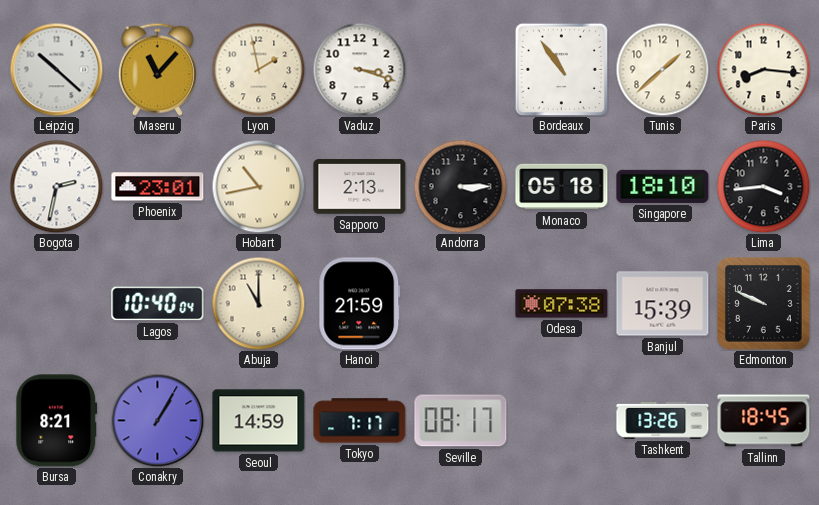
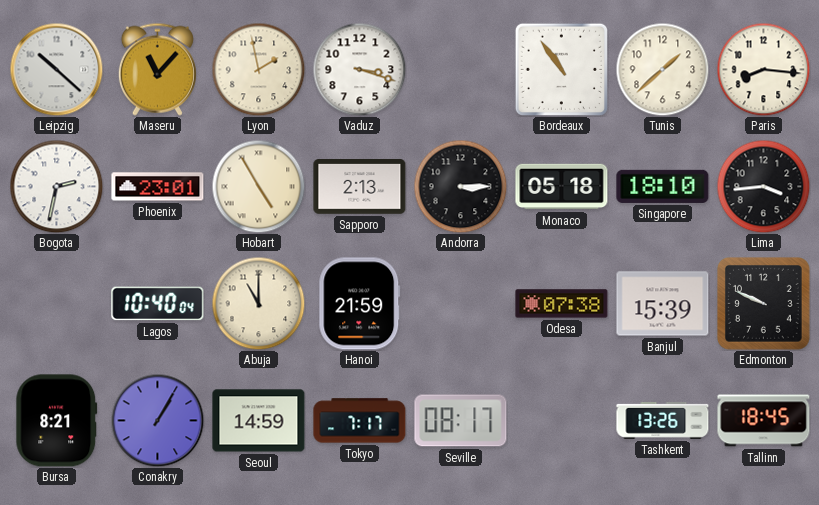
Hobart: 10:43 -> 4:55
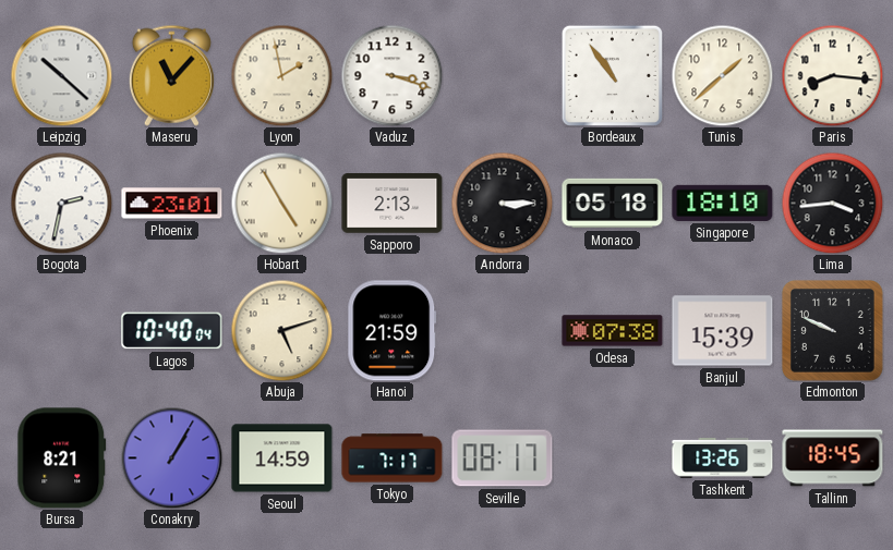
Abuja: 11:00 -> 5:12
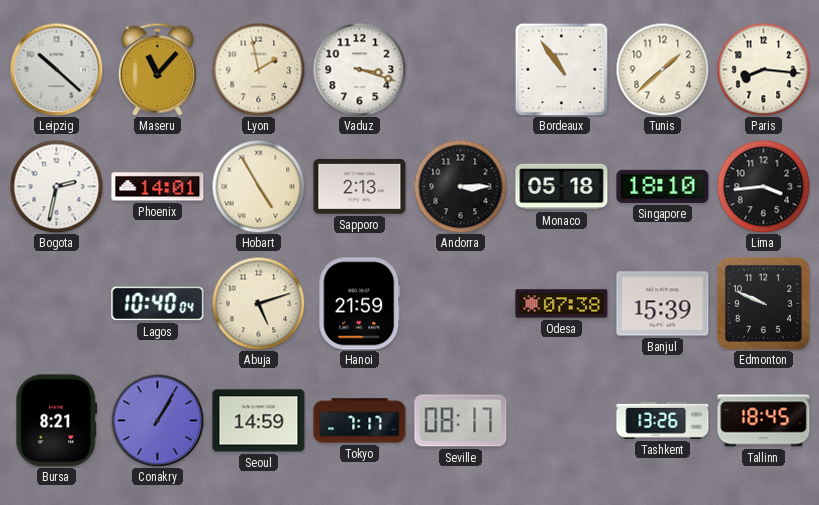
Phoenix: 23:01 -> 14:01
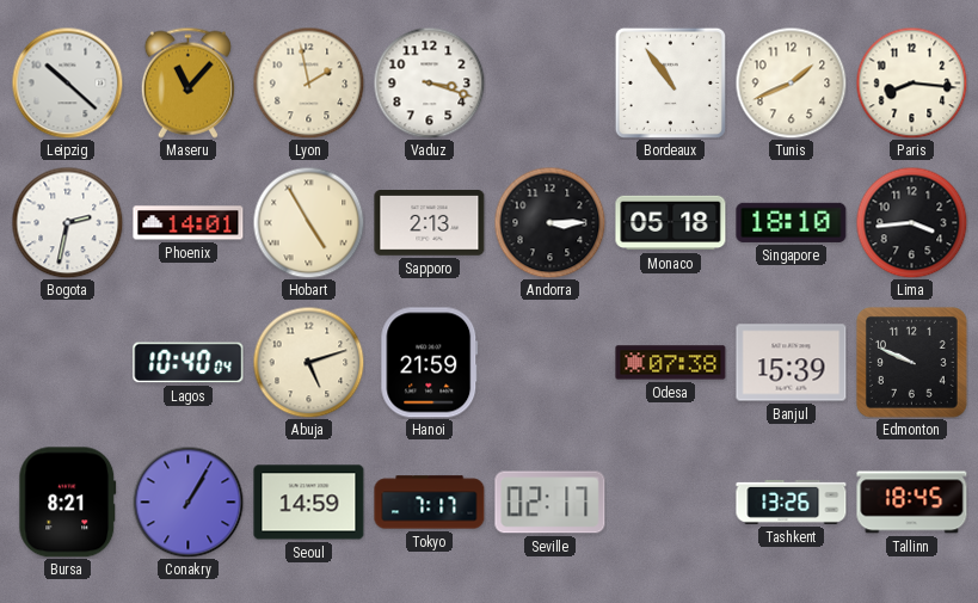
Tunis: 1:38 -> 1:41
Seville: 08:17 -> 02:17
